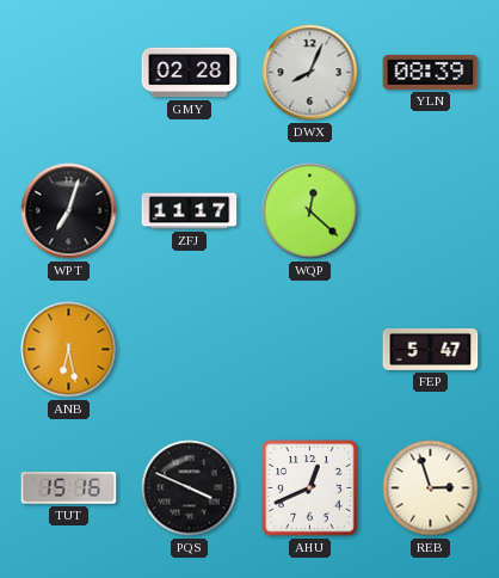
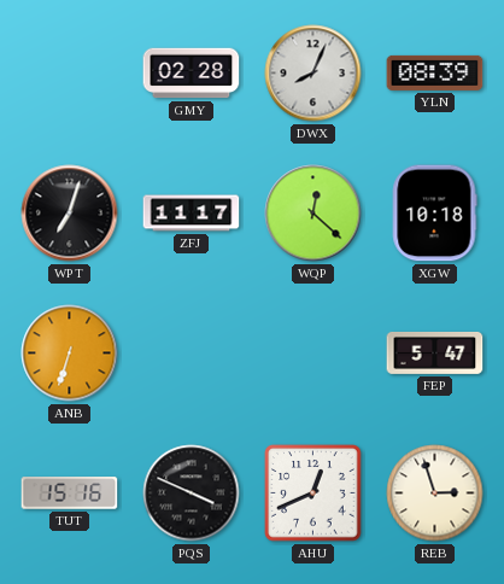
XGW: none -> 10:18
ANB: 6:28 -> 6:33
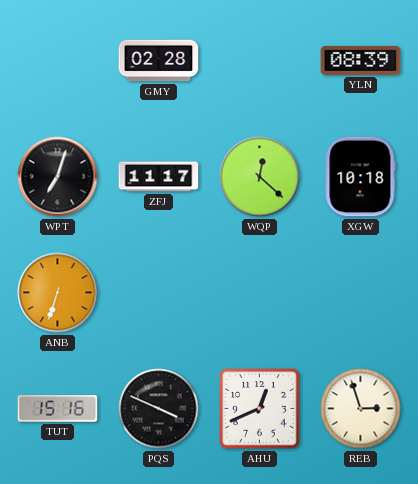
DWX: 8:04 -> none
FEP: 5:47 -> none
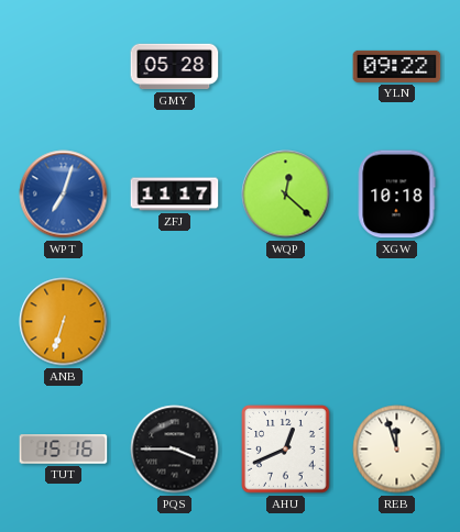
GMY: 02:28 -> 05:28
YLN: 08:39 -> 09:22
WPT dial: black -> blue
PQS: 3:49 -> 3:45
REB: 2:57 -> 11:57
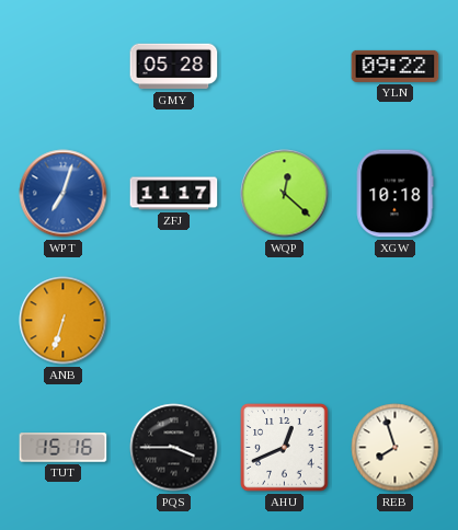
REB: 11:57 -> 7:57
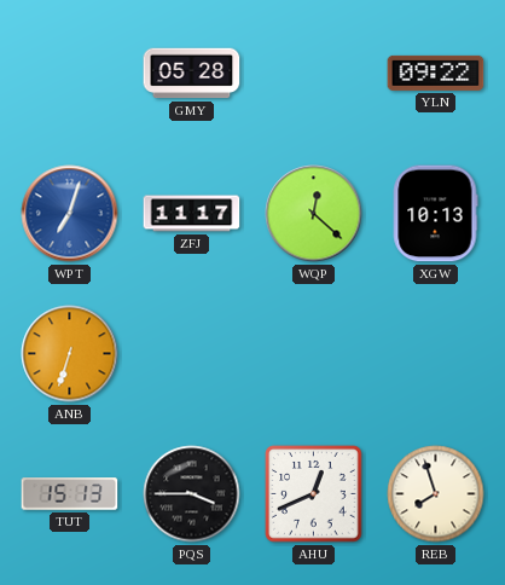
XGW: 10:18 -> 10:13
TUT: 15:16 -> 15:13
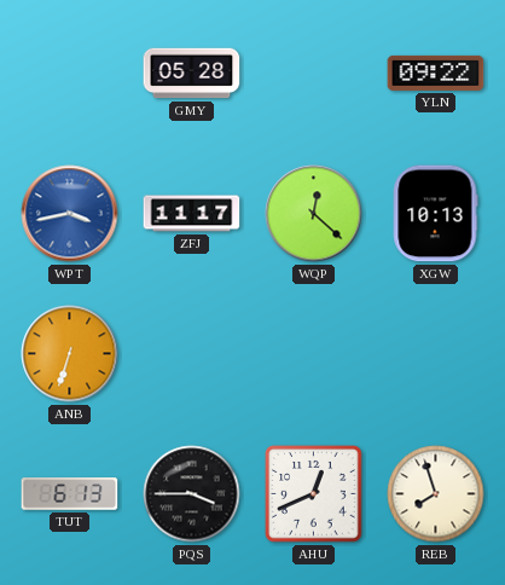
WPT: 7:03 -> 3:43
TUT: 15:13 -> 6:13
